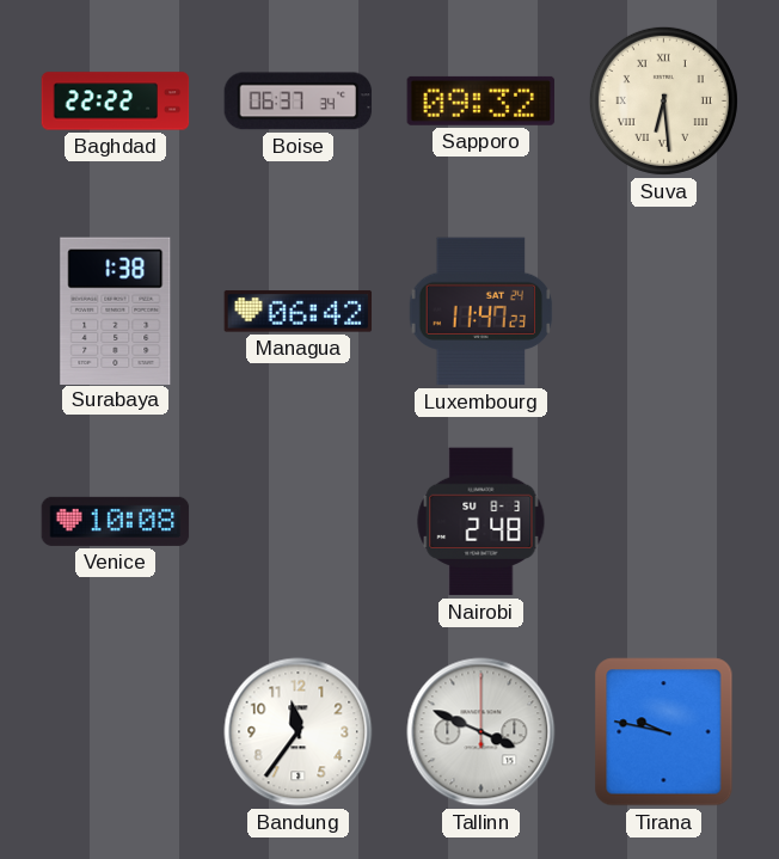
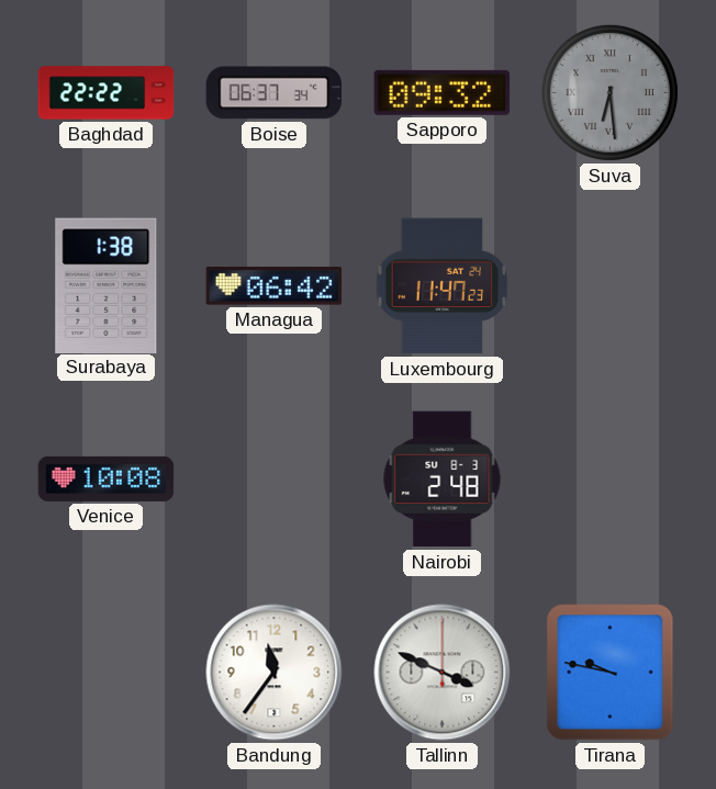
Suva dial: cream -> grey
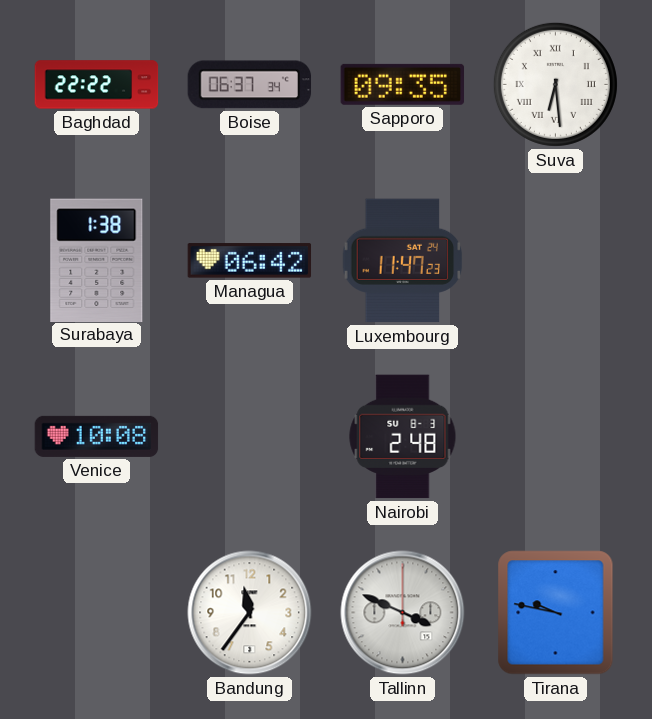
Sapporo: 09:32 -> 09:35
Suva dial: grey -> white
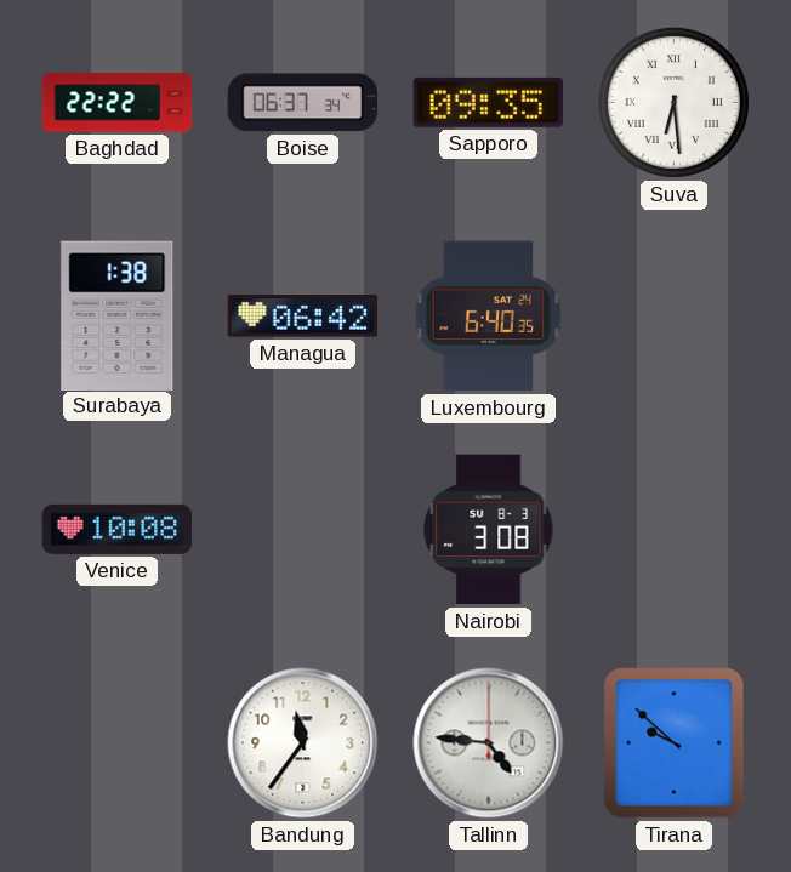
Luxembourg: 11:47 -> 6:40
Nairobi: 2:48 -> 3:08
Tallinn: 3:49 -> 4:46
Tirana: 9:47 -> 9:52
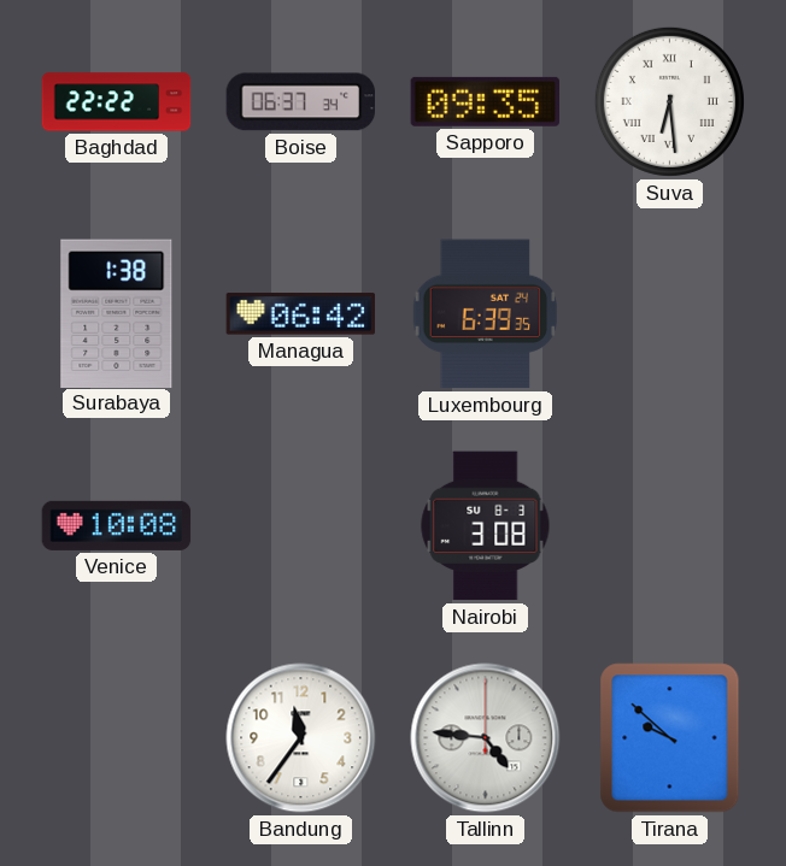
Luxembourg: 6:40 -> 6:39
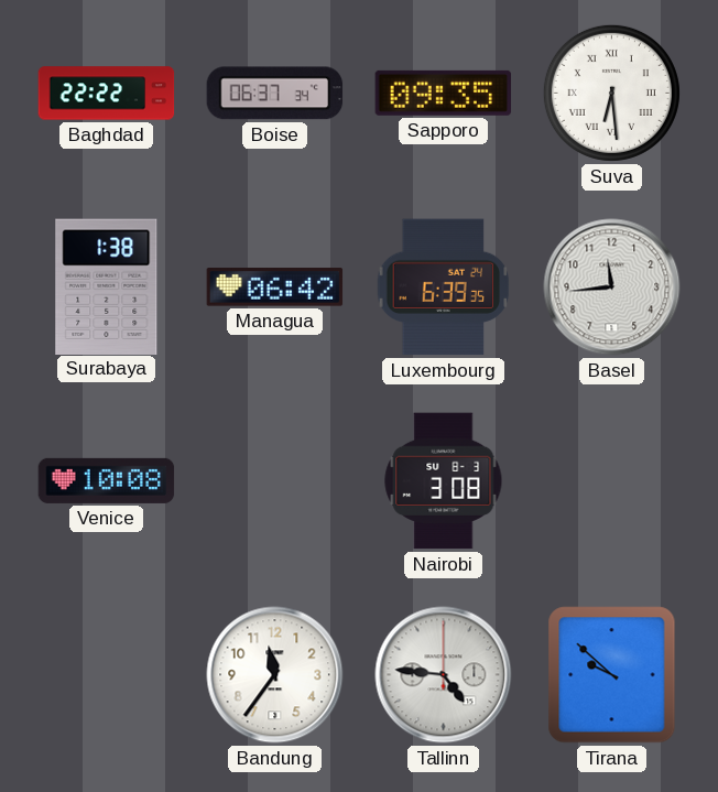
Basel: none -> 11:44
